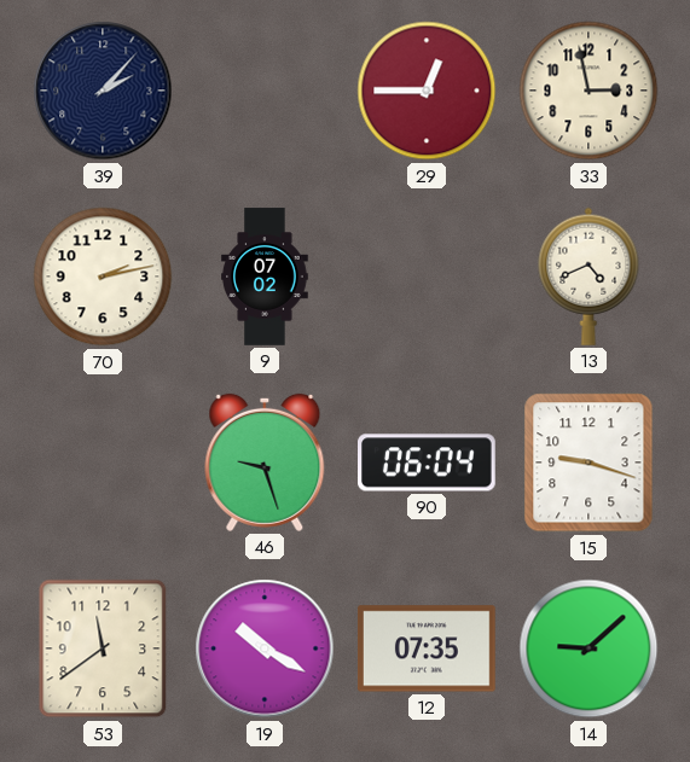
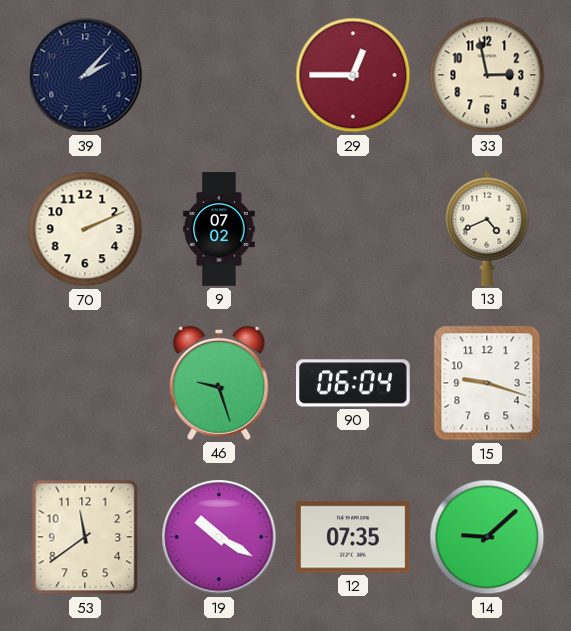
70: 2:13 -> 2:11
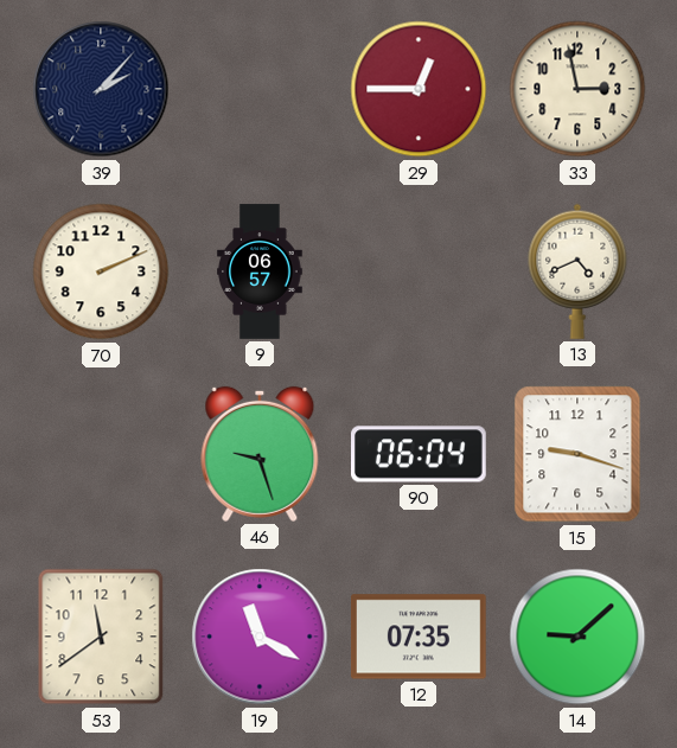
9: 07:02 -> 06:57
19: 10:20 -> 11:20
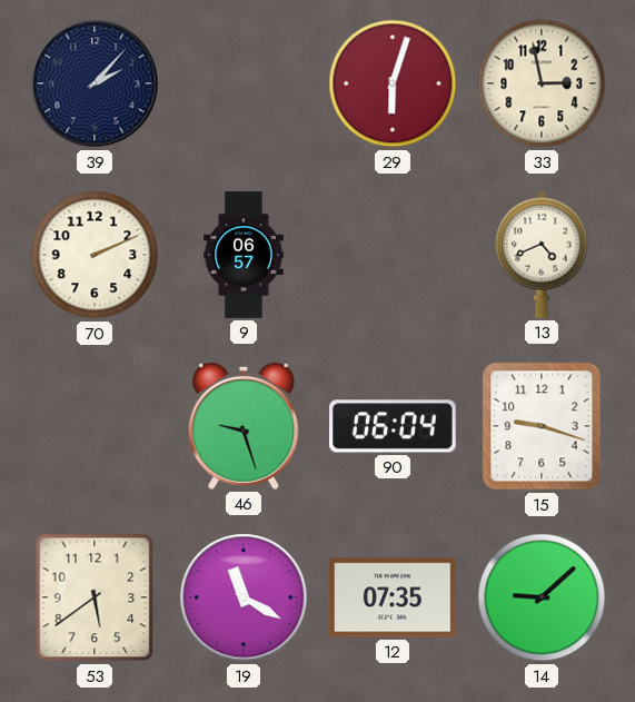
29: 12:45 -> 6:03
53: 11:39 -> 5:39
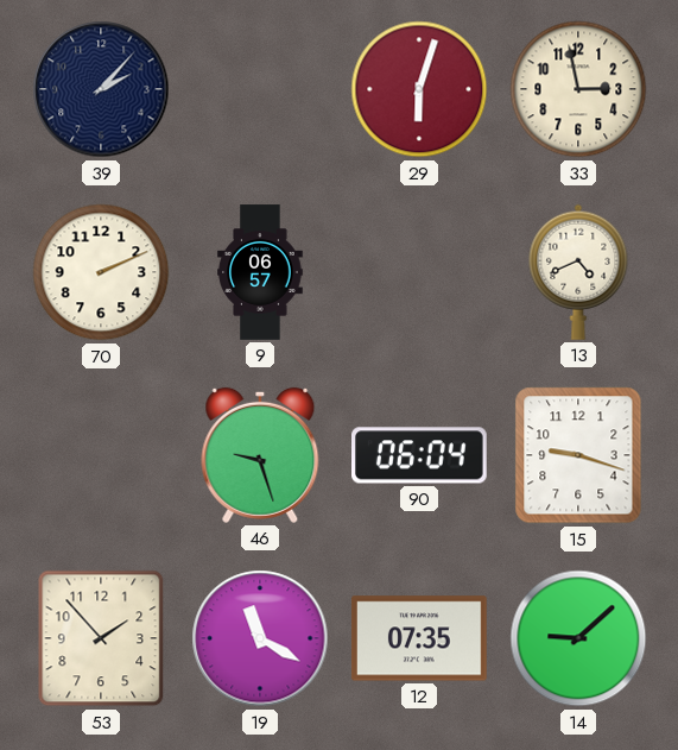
53: 5:39 -> 1:53
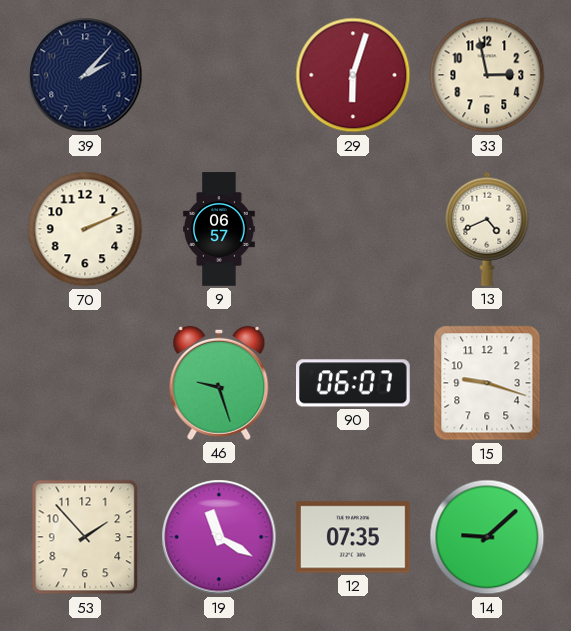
90: 06:04 -> 06:07
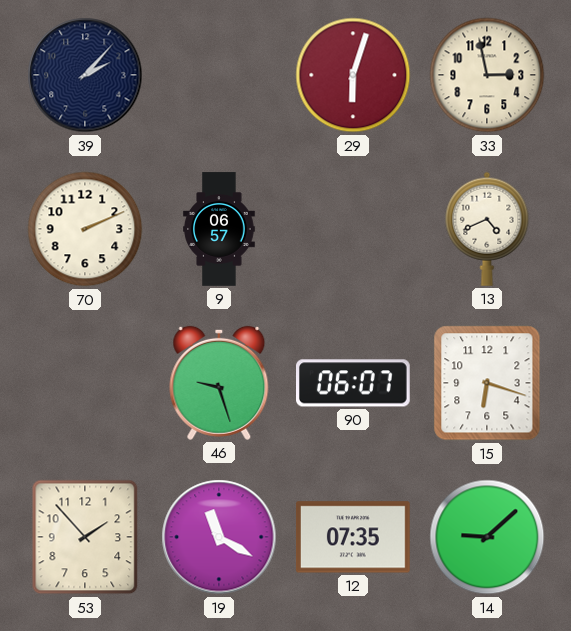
15: 9:18 -> 6:18
